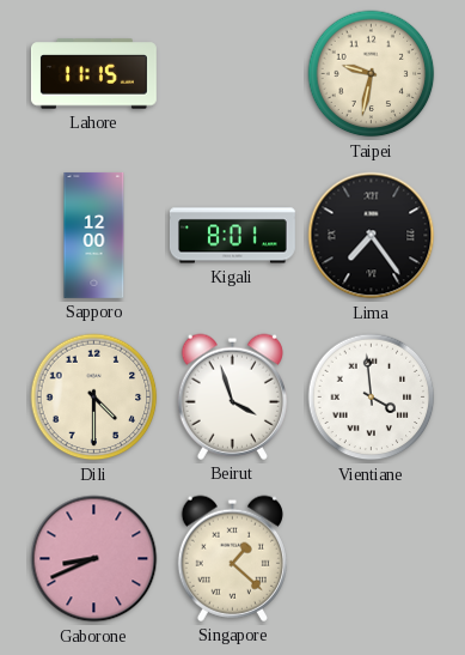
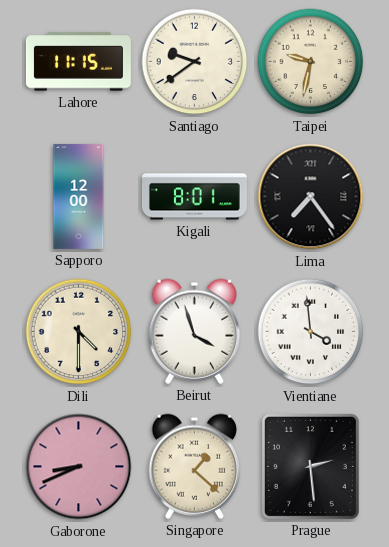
Santiago: none -> 9:39
Prague: none -> 2:29
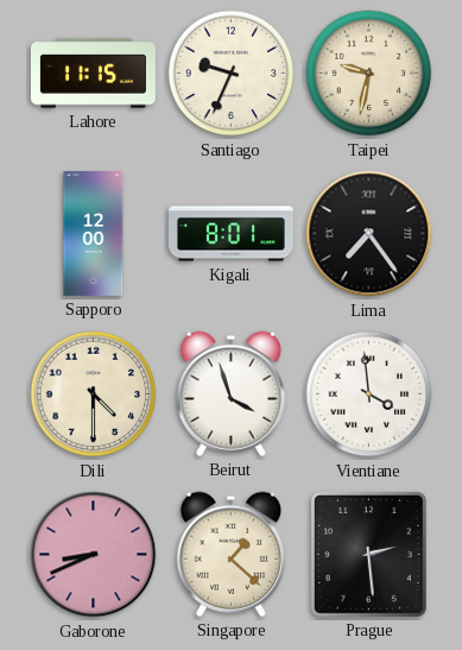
Santiago: 9:39 -> 9:34
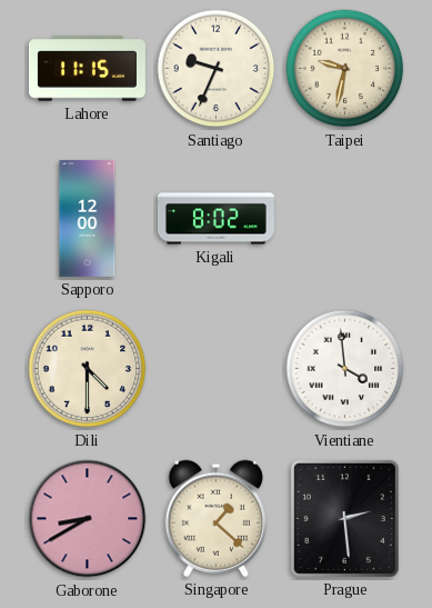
Kigali: 8:01 -> 8:02
Lima: 7:24 -> none
Beirut: 3:57 -> none
Gaborone: 8:41 -> 8:40
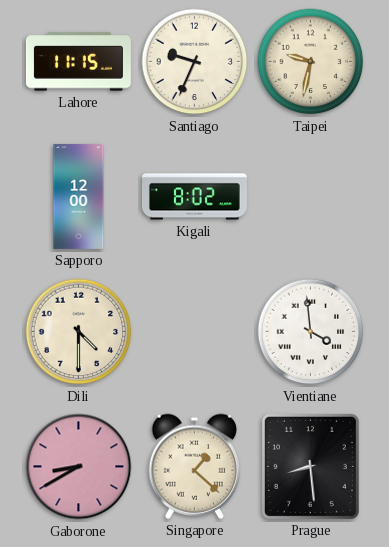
Prague: 2:29 -> 8:29
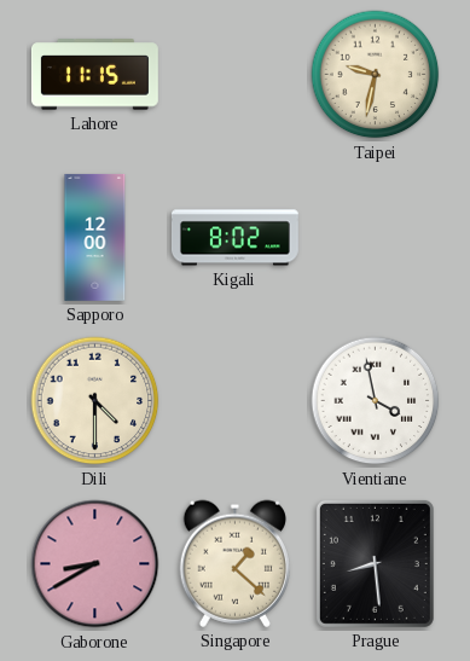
Santiago: 9:34 -> none
Vientiane: 3:59 -> 3:58
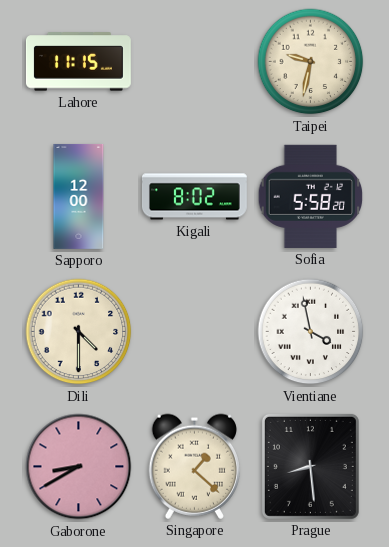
Sofia: none -> 5:58
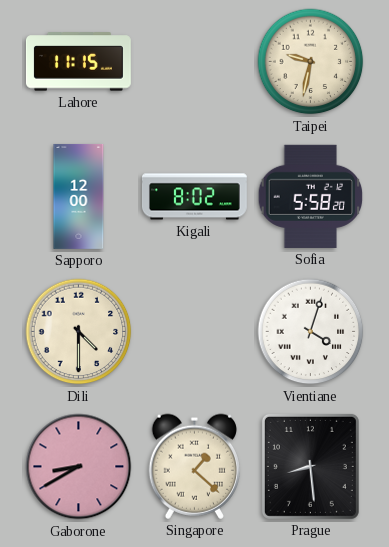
Vientiane: 3:58 -> 4:03
